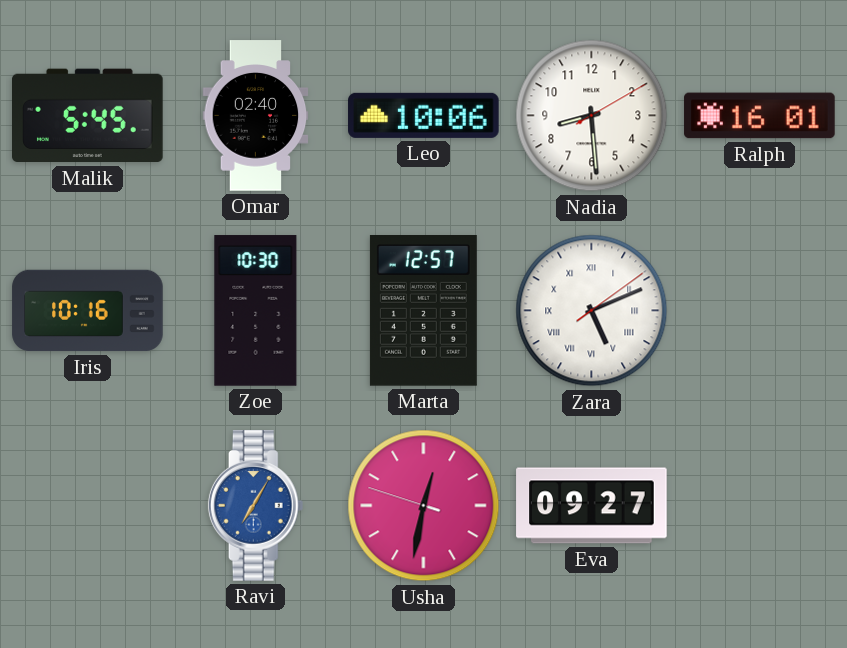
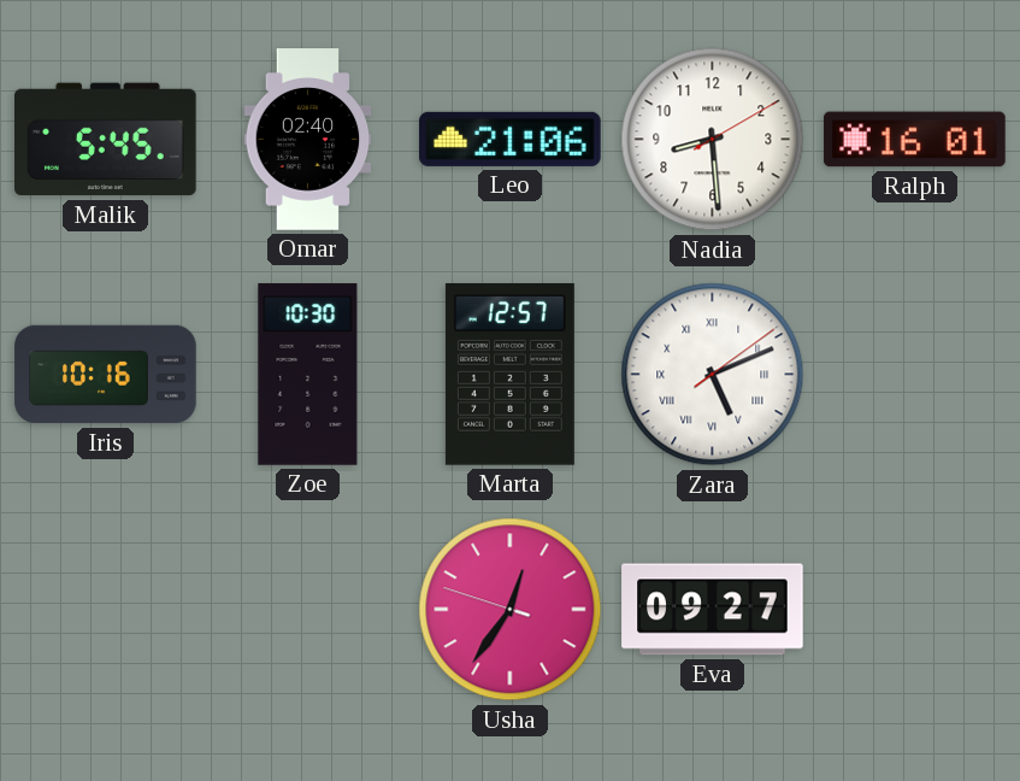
Leo: 10:06 -> 21:06
Ravi: 7:05 -> none
Usha: 12:31 -> 12:35
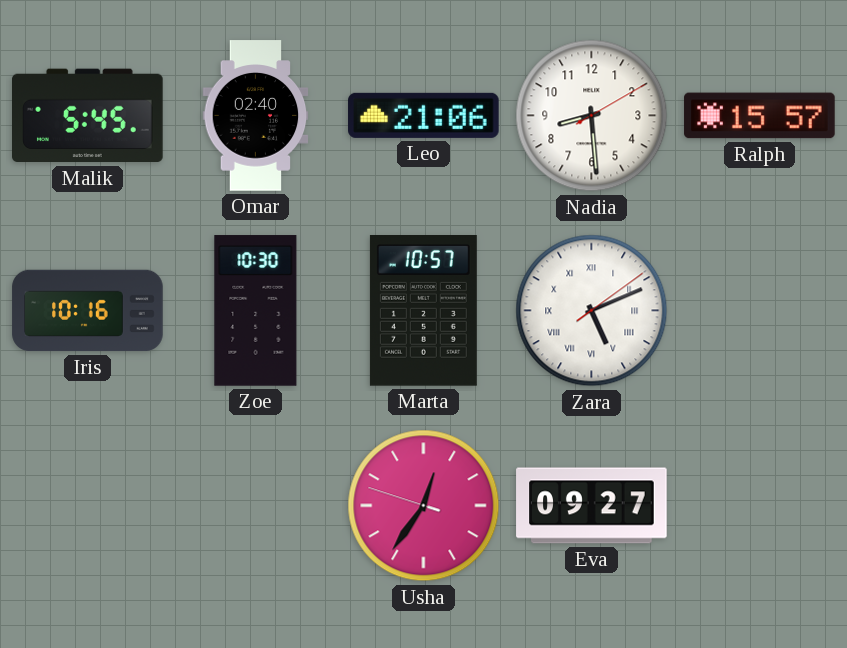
Ralph: 16:01 -> 15:57
Marta: 12:57 -> 10:57
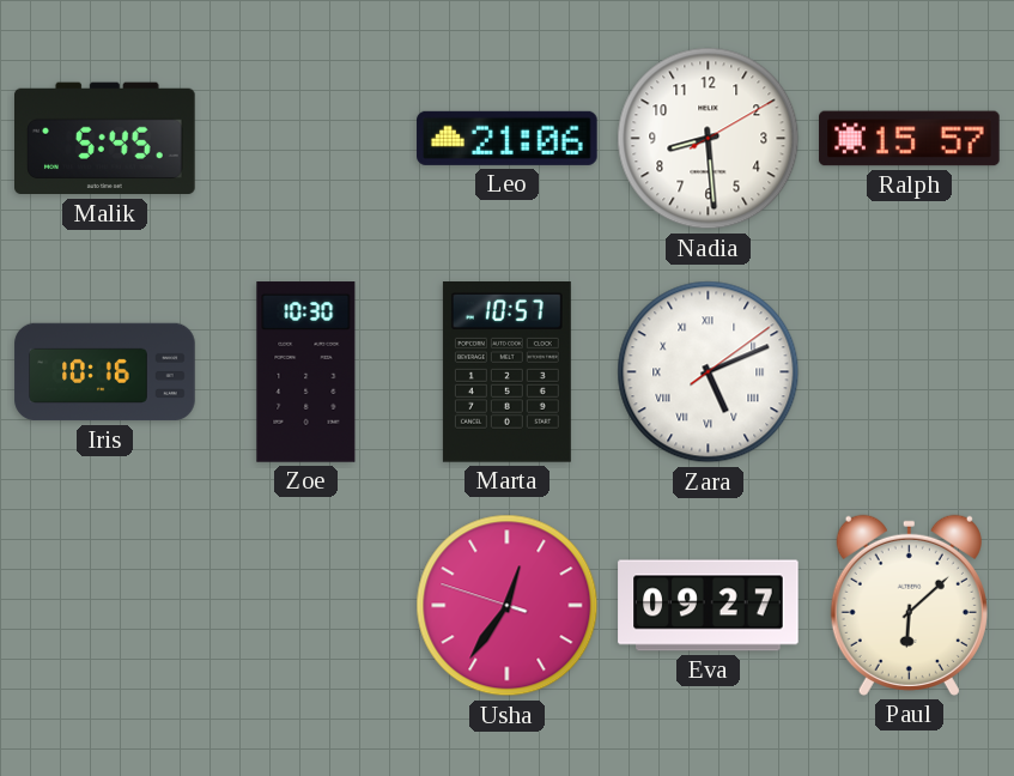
Omar: 02:40 -> none
Paul: none -> 6:08
